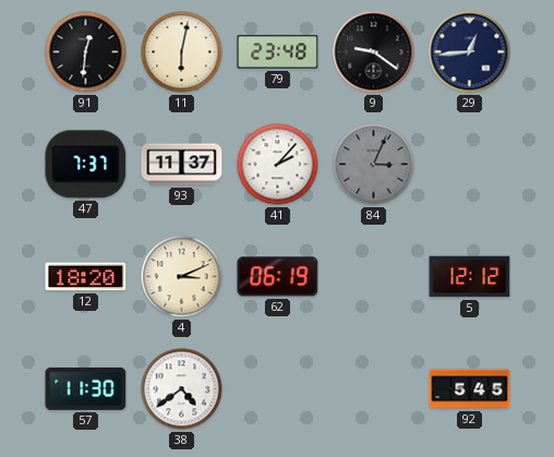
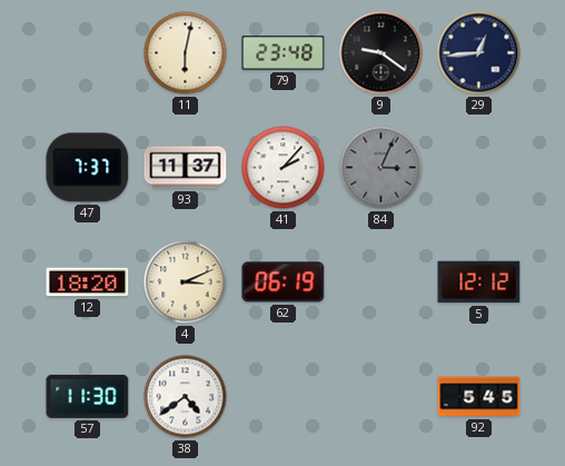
91: 12:31 -> none
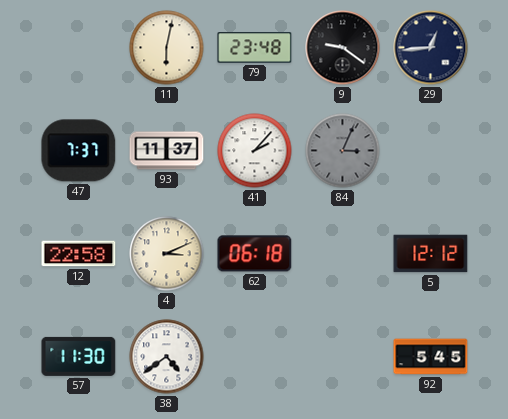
12: 18:20 -> 22:58
62: 06:19 -> 06:18
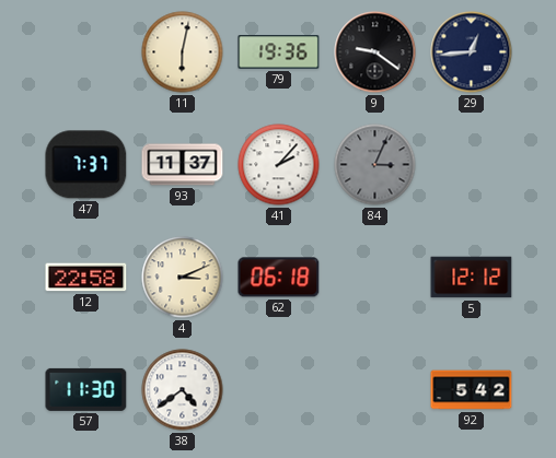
79: 23:48 -> 19:36
92: 5:45 -> 5:42
